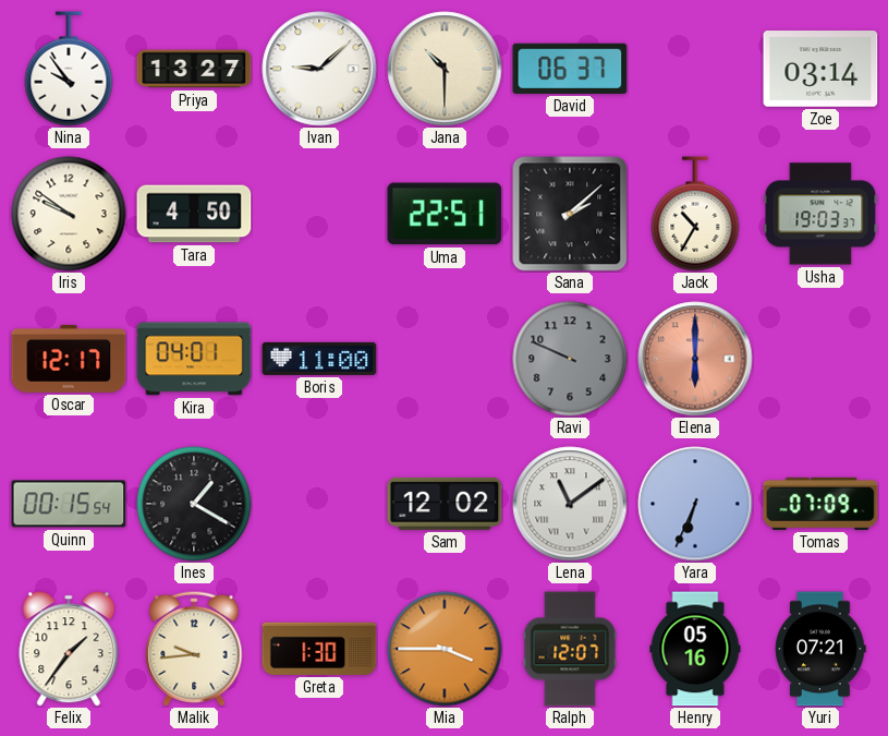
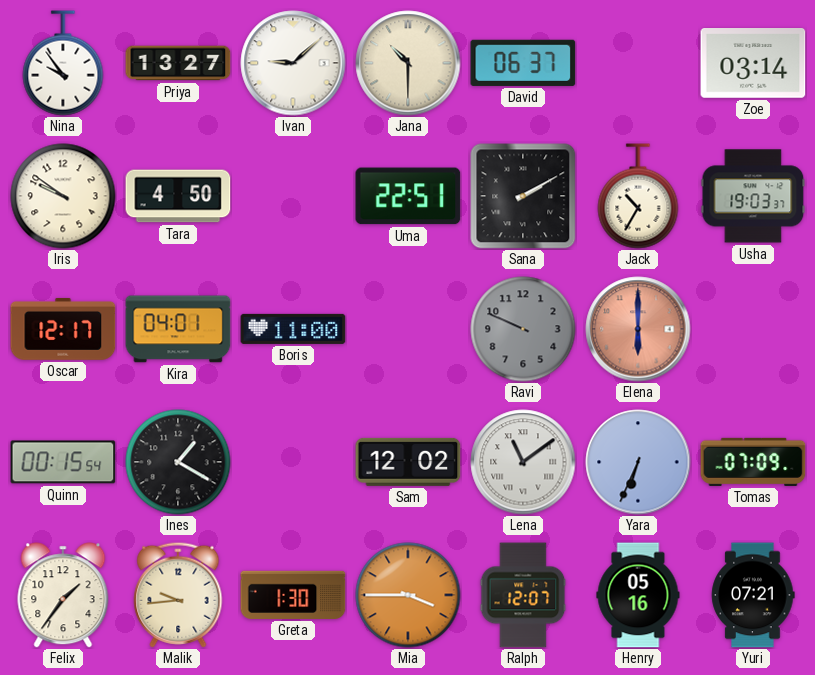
Sana: 2:08 -> 2:10
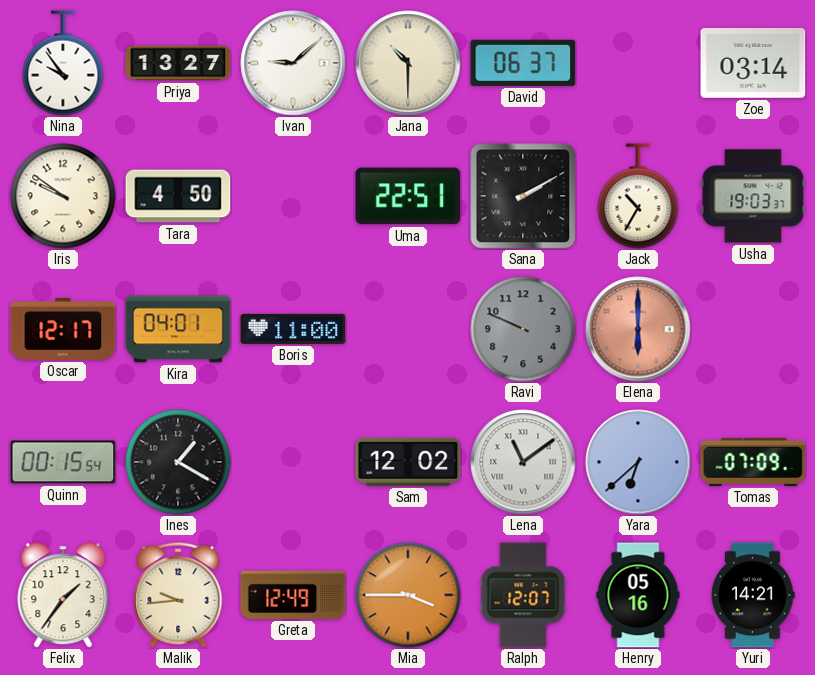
Yara: 6:34 -> 6:38
Greta: 1:30 -> 12:49
Yuri: 07:21 -> 14:21
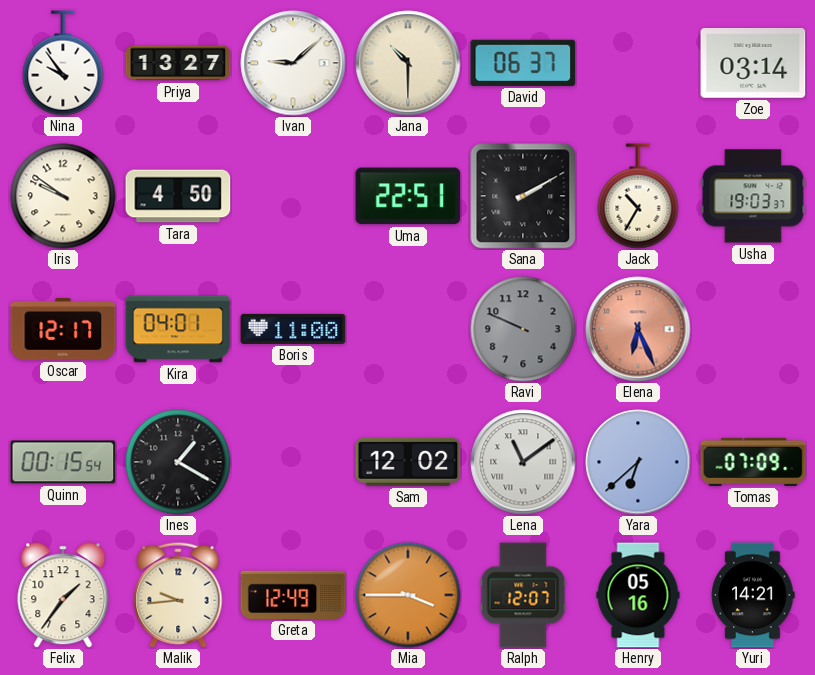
Elena: 6:00 -> 6:26
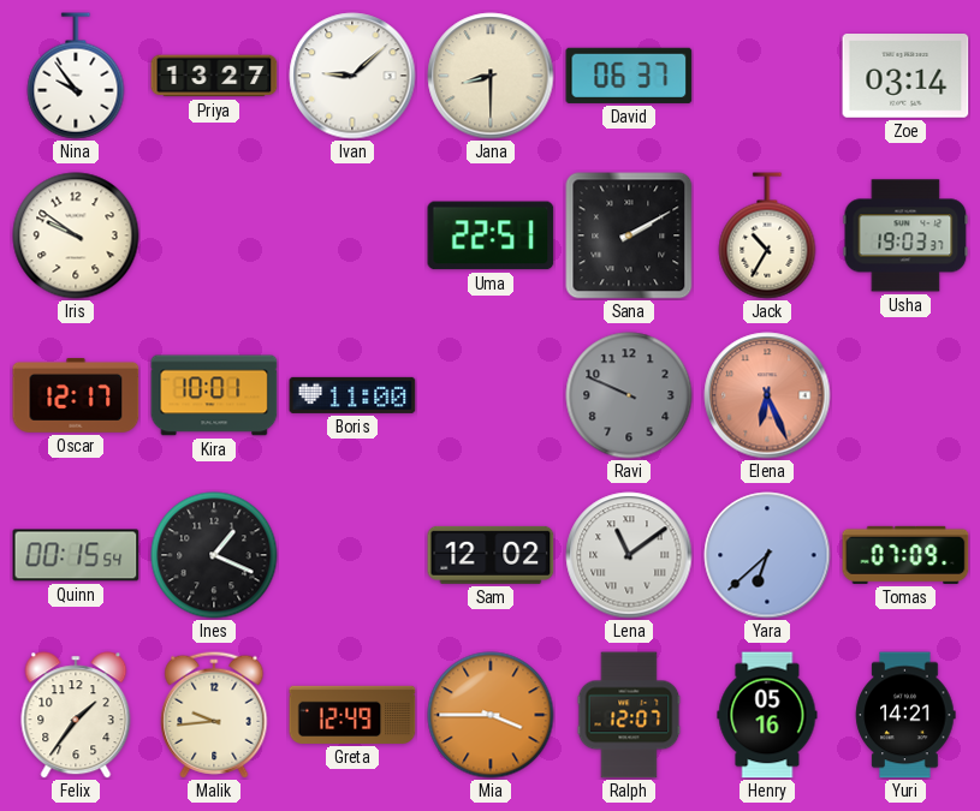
Jana: 10:30 -> 8:30
Tara: 4:50 -> none
Kira: 04:01 -> 10:01
Ines: 1:20 -> 1:19
